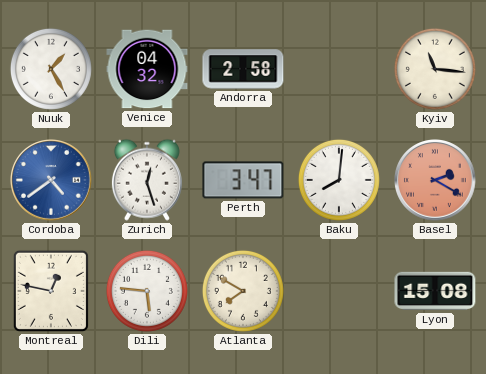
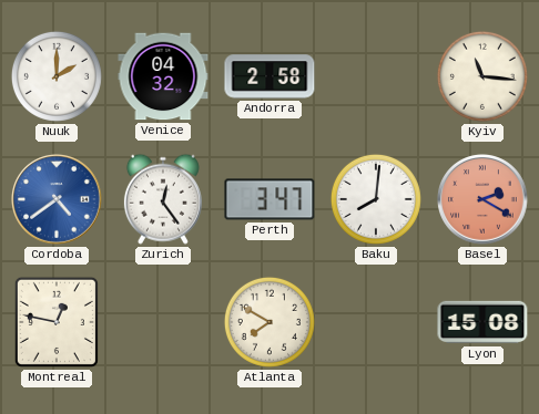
Nuuk: 1:25 -> 2:00
Zurich: 12:27 -> 12:24
Dili: 5:46 -> none
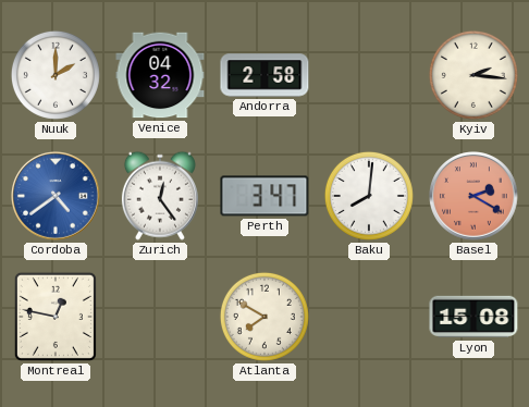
Kyiv: 11:16 -> 2:16
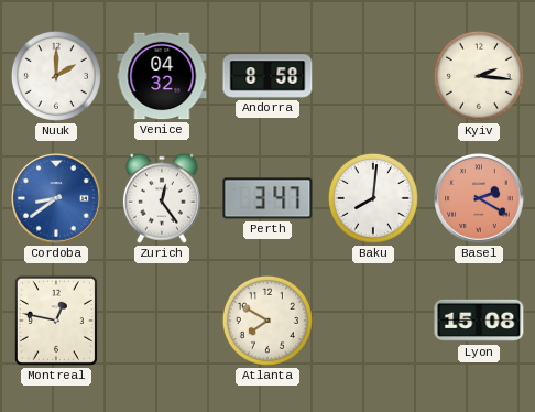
Andorra: 2:58 -> 8:58
Cordoba: 4:39 -> 8:39
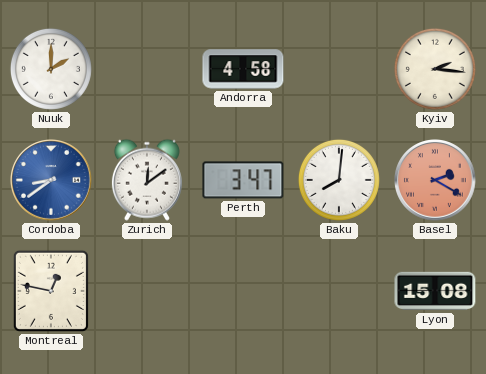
Venice: 04:32 -> none
Andorra: 8:58 -> 4:58
Zurich: 12:24 -> 12:09
Atlanta: 7:50 -> none
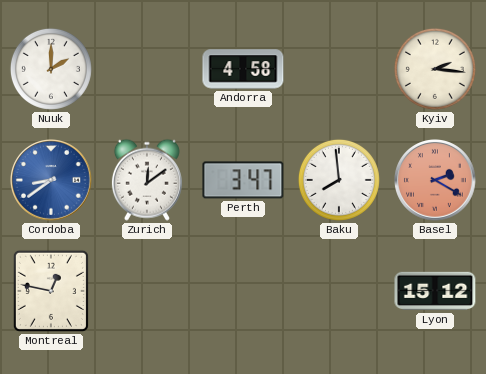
Baku: 8:01 -> 7:59
Lyon: 15:08 -> 15:12
